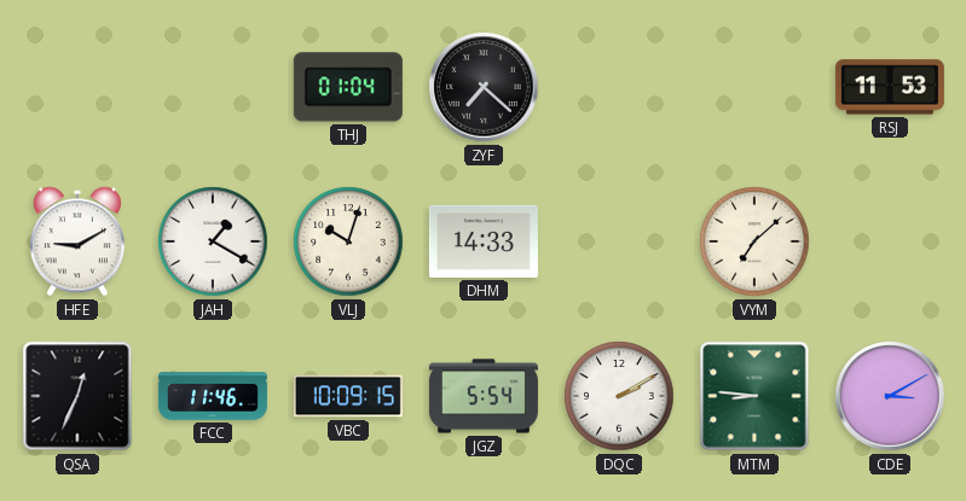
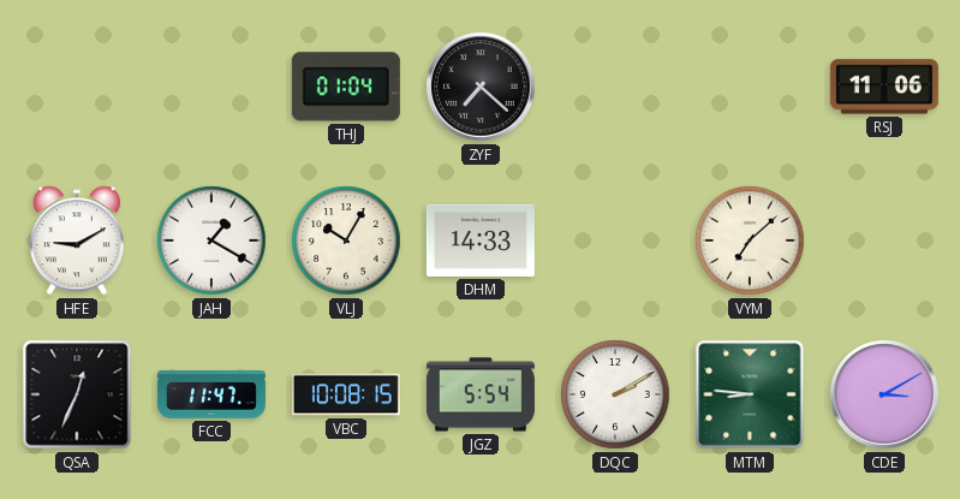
RSJ: 11:53 -> 11:06
VLJ: 10:03 -> 10:05
FCC: 11:46 -> 11:47
VBC: 10:09 -> 10:08
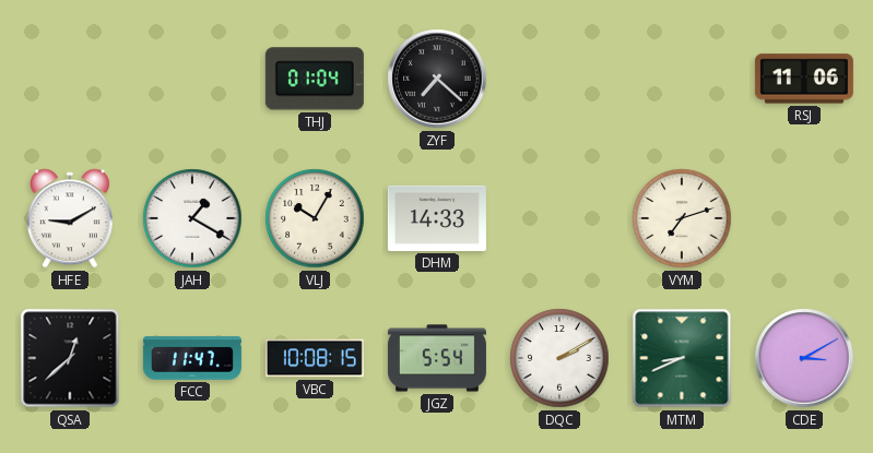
VYM: 7:08 -> 7:12
QSA: 12:34 -> 12:38
MTM: 8:46 -> 8:41
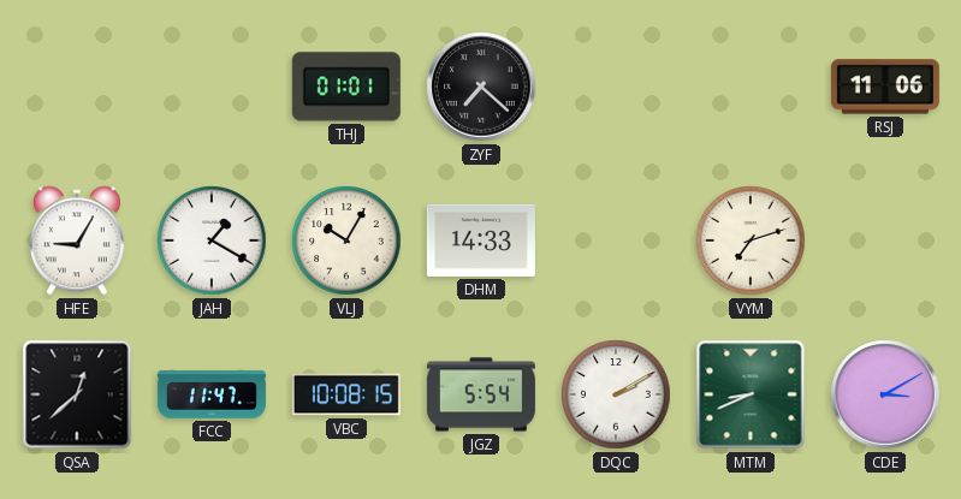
THJ: 01:04 -> 01:01
HFE: 9:10 -> 9:05
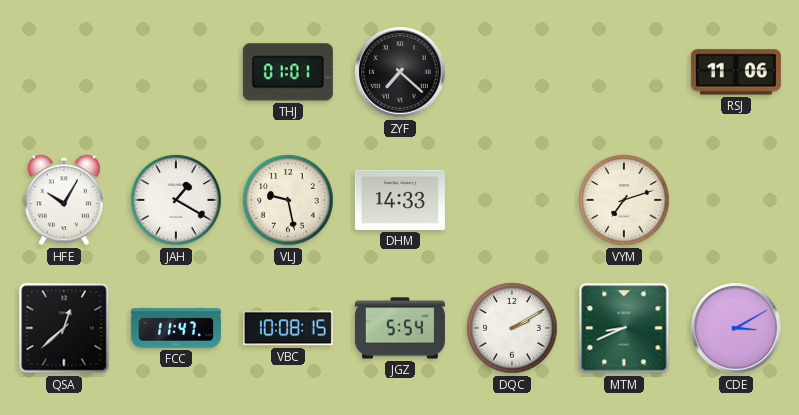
HFE: 9:05 -> 10:05
VLJ: 10:05 -> 9:28
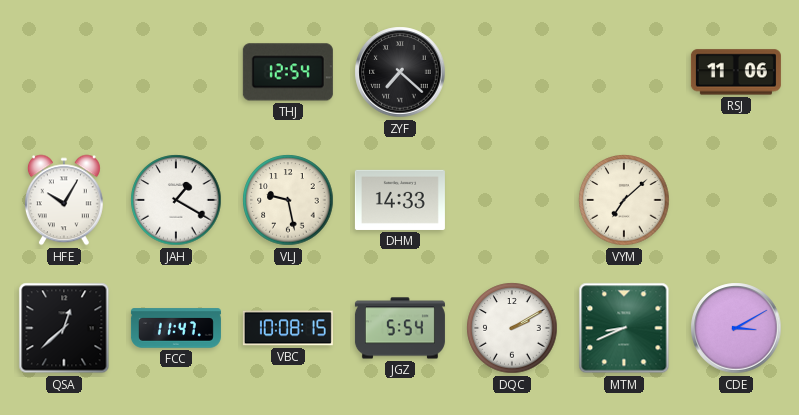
THJ: 01:01 -> 12:54
VYM: 7:12 -> 7:08
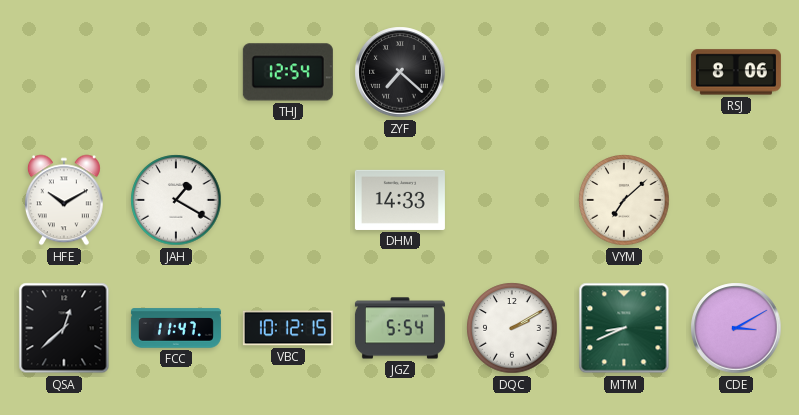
RSJ: 11:06 -> 8:06
HFE: 10:05 -> 10:10
VLJ: 9:28 -> none
VBC: 10:08 -> 10:12
